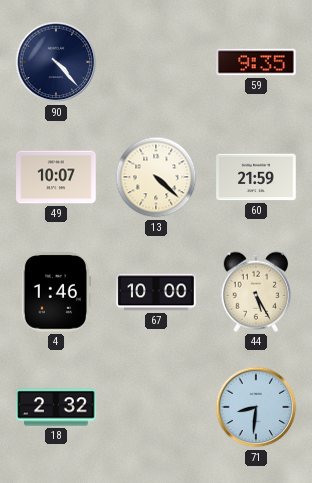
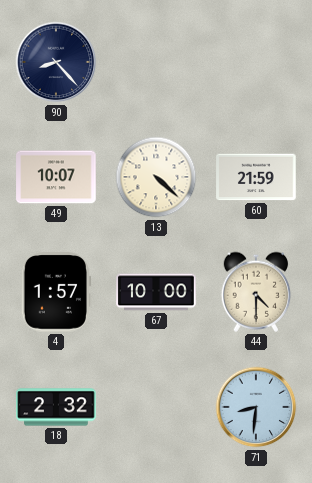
90: 4:23 -> 8:23
59: 9:35 -> none
4: 1:46 -> 1:57
44: 5:25 -> 4:30
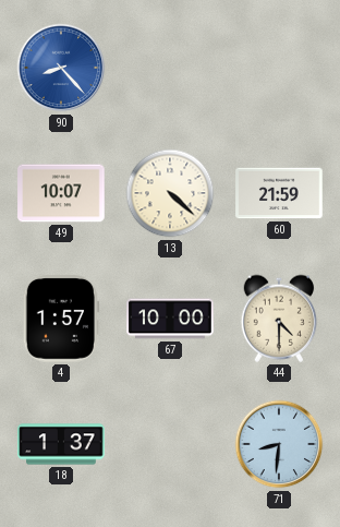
90 dial: navy -> blue
18: 2:32 -> 1:37
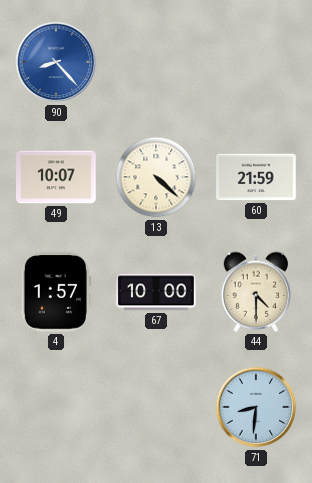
18: 1:37 -> none
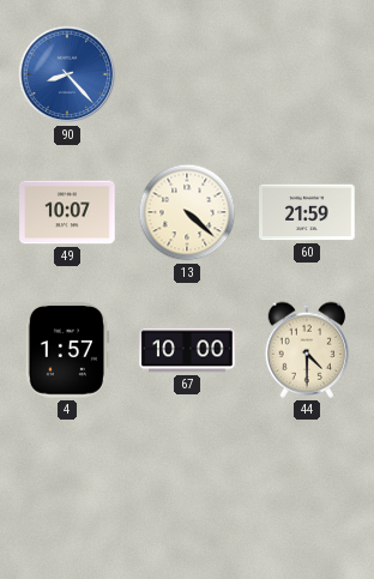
71: 8:31 -> none
